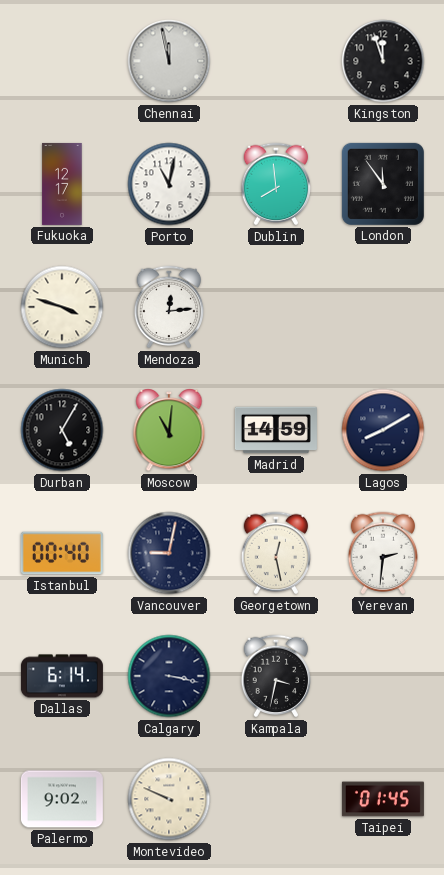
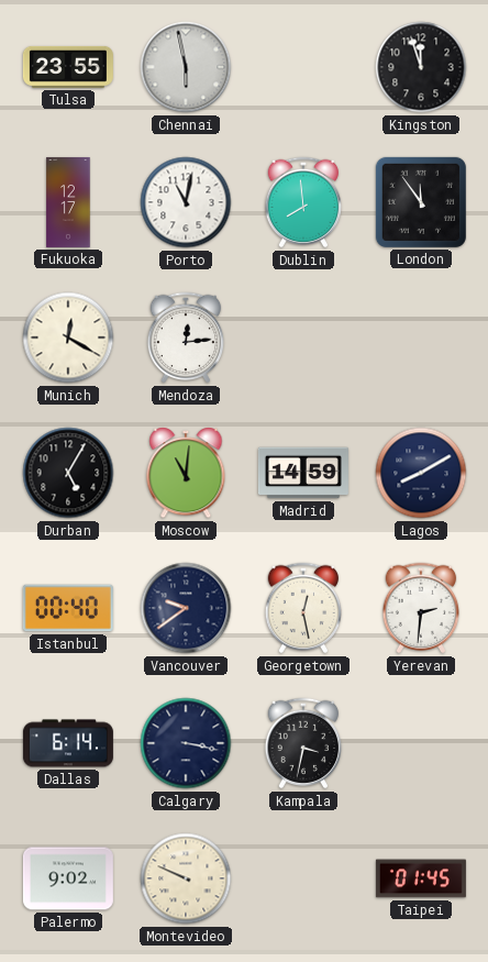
Tulsa: none -> 23:55
Chennai: 11:58 -> 5:58
Munich: 3:48 -> 12:20
Vancouver: 9:02 -> 9:39
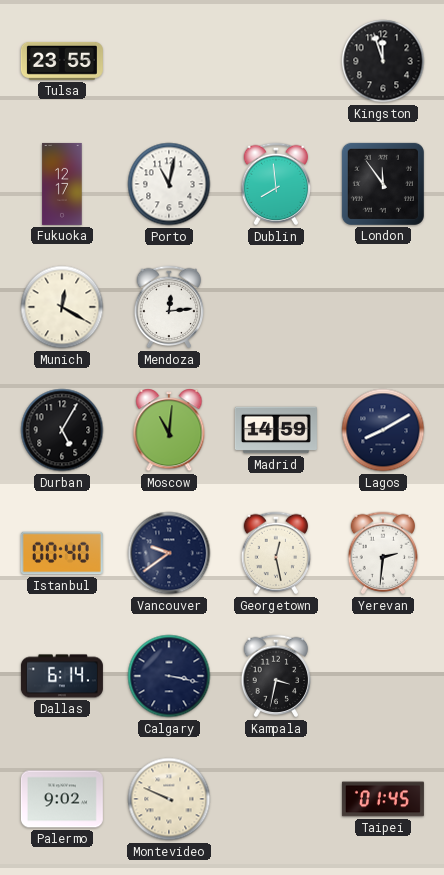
Chennai: 5:58 -> none
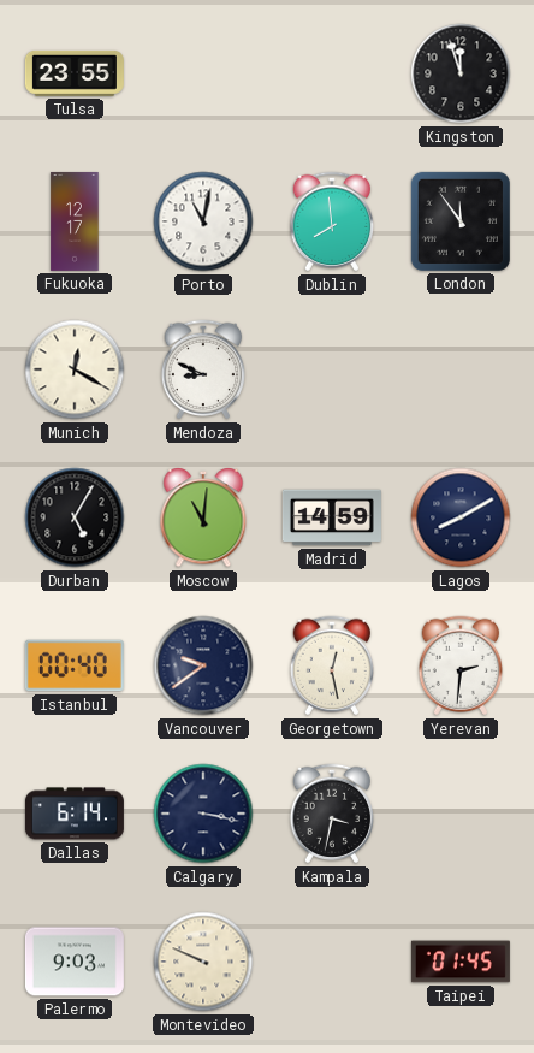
Mendoza: 12:14 -> 8:49
Palermo: 9:02 -> 9:03
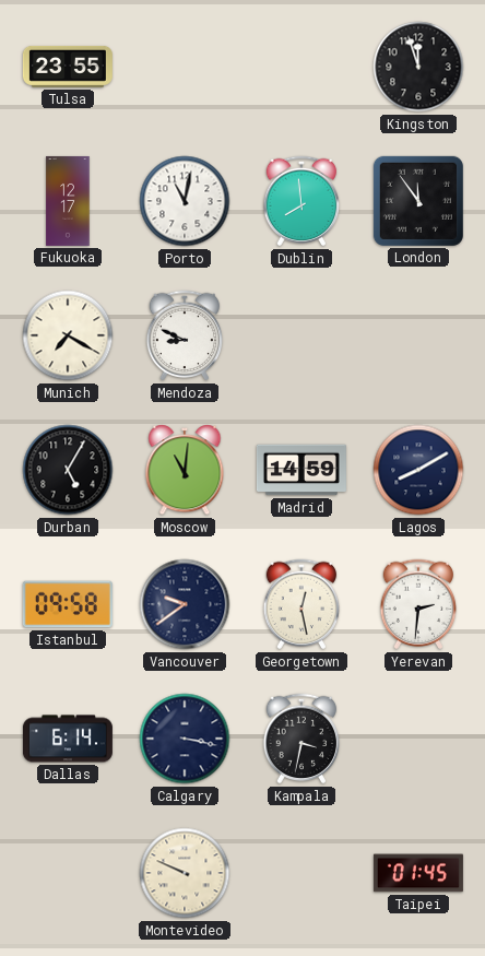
Munich: 12:20 -> 7:20
Istanbul: 00:40 -> 09:58
Palermo: 9:03 -> none
